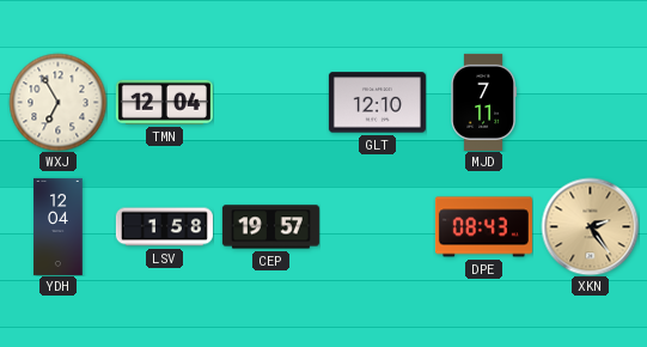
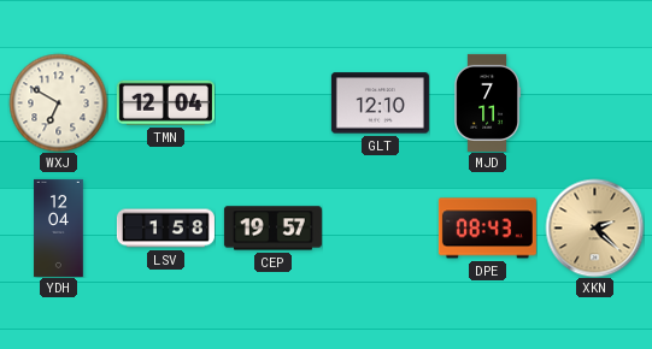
WXJ: 6:55 -> 6:50
XKN: 2:24 -> 2:22
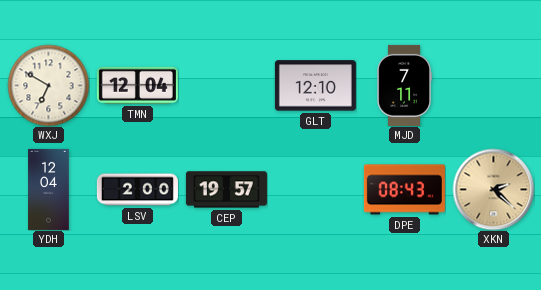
LSV: 1:58 -> 2:00
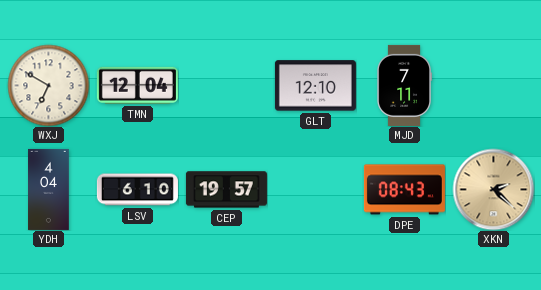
YDH: 12:04 -> 4:04
LSV: 2:00 -> 6:10
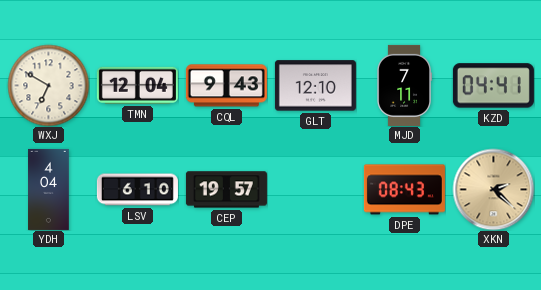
CQL: none -> 9:43
KZD: none -> 04:41
